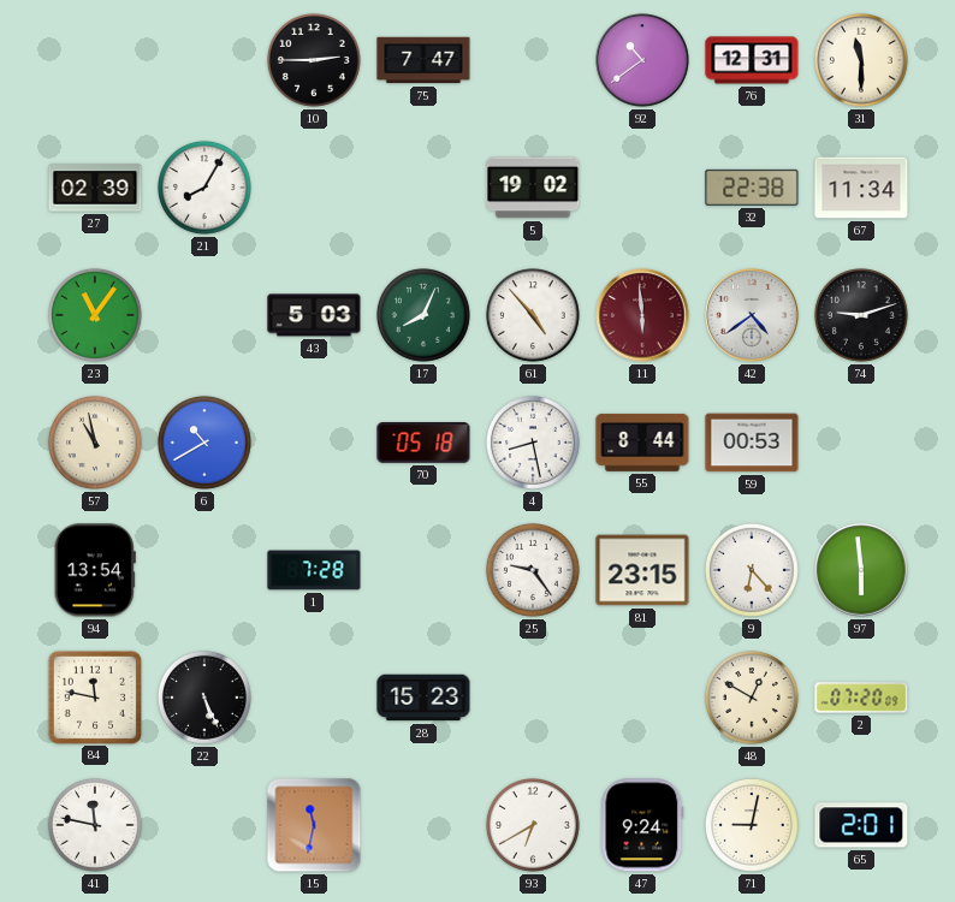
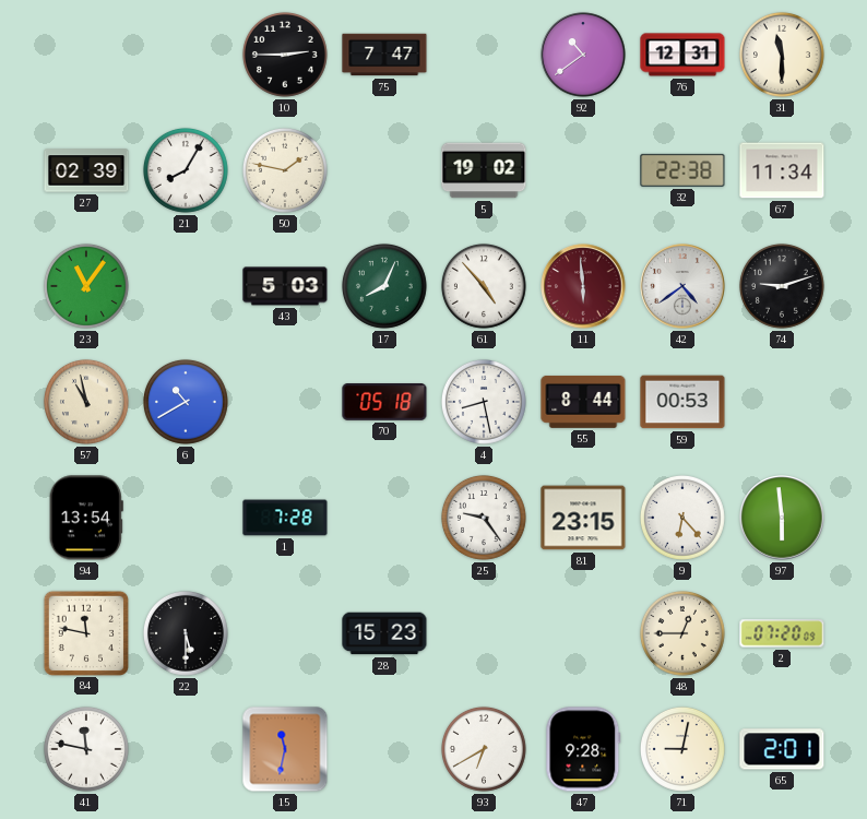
50: none -> 1:47
22: 5:26 -> 5:30
48: 12:50 -> 12:45
47: 9:24 -> 9:28
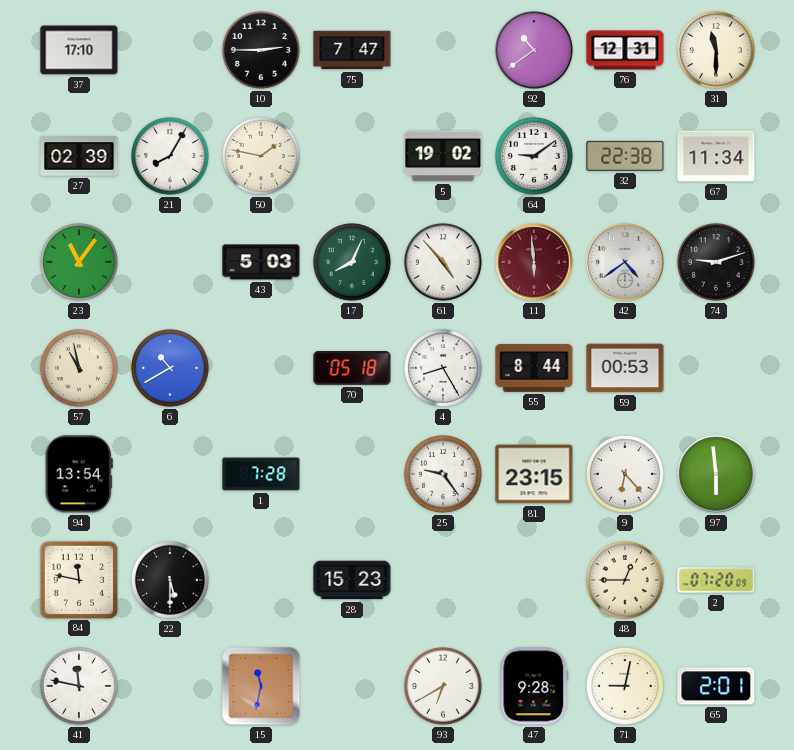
37: none -> 17:10
64: none -> 9:09
4: 8:28 -> 8:25
